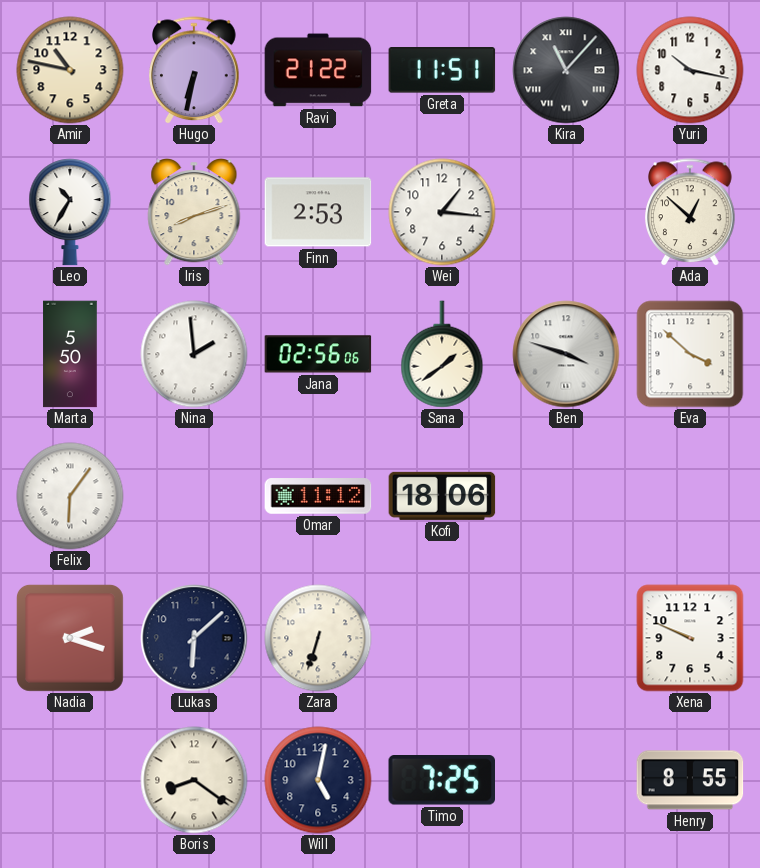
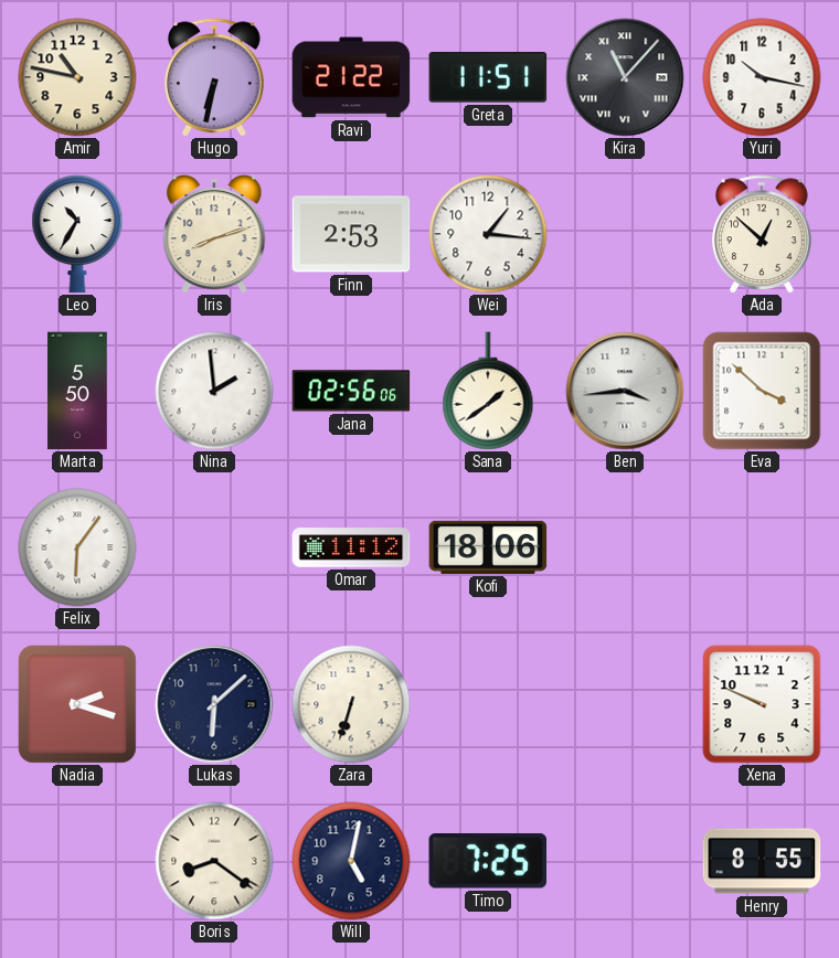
Ben: 3:48 -> 3:44
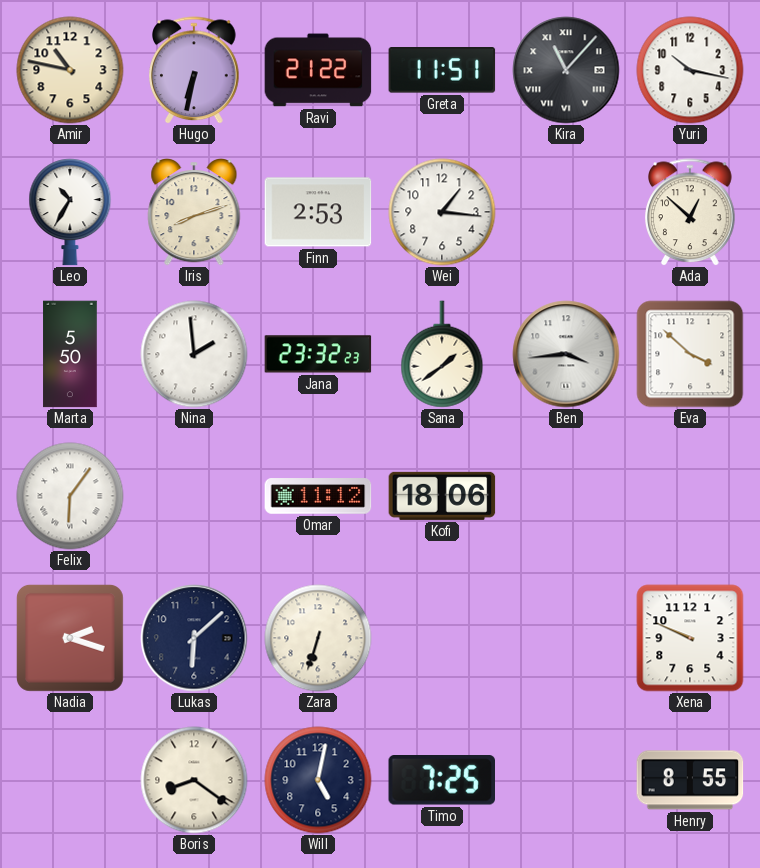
Jana: 02:56 -> 23:32
